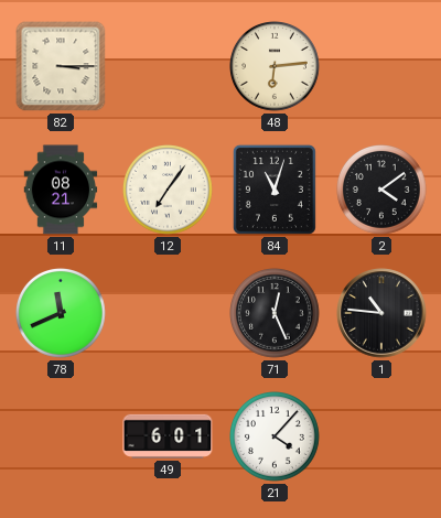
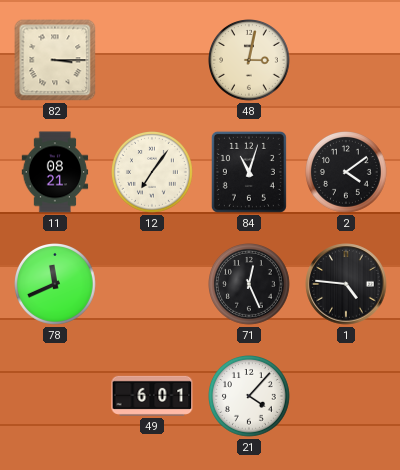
48: 6:14 -> 3:02
1: 10:46 -> 4:46
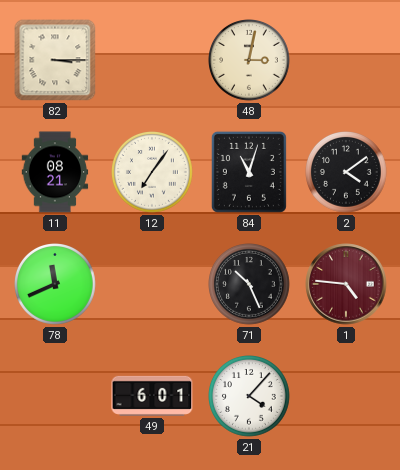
71: 12:26 -> 10:26
1 dial: black -> burgundy
